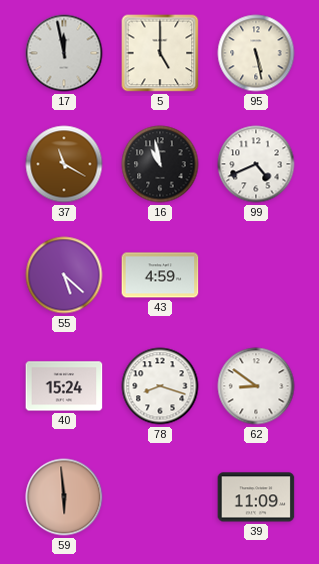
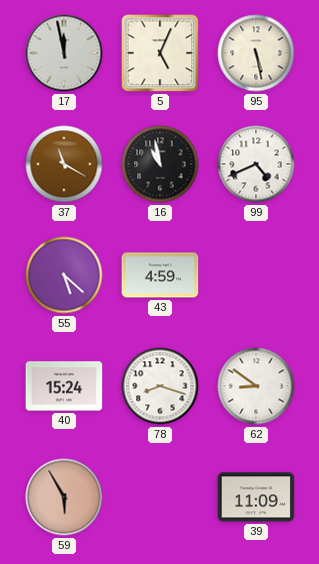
5: 5:00 -> 5:04
59: 5:59 -> 5:55
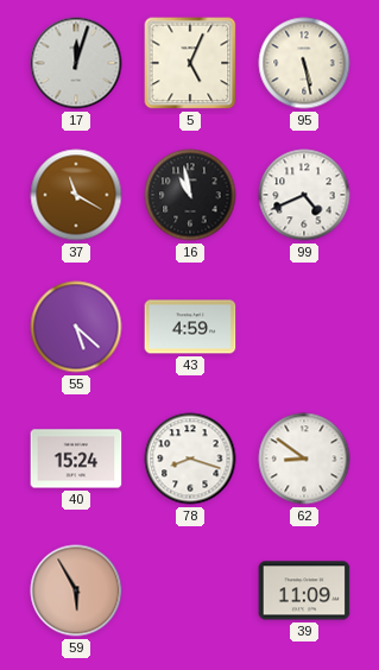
17: 11:58 -> 12:03
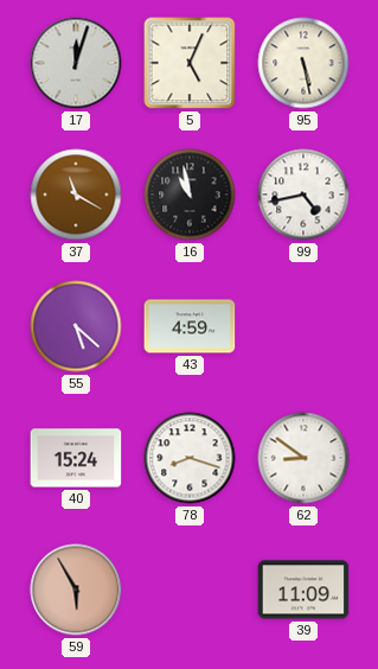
99: 4:41 -> 4:43
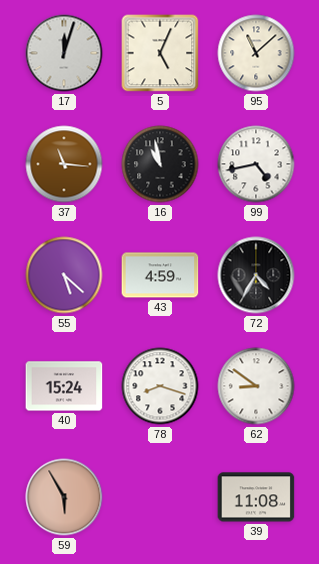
95: 5:28 -> 11:08
37: 11:20 -> 11:16
72: none -> 4:35
39: 11:09 -> 11:08
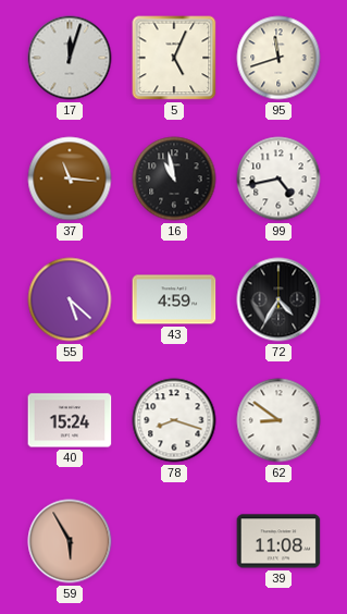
95: 11:08 -> 11:42
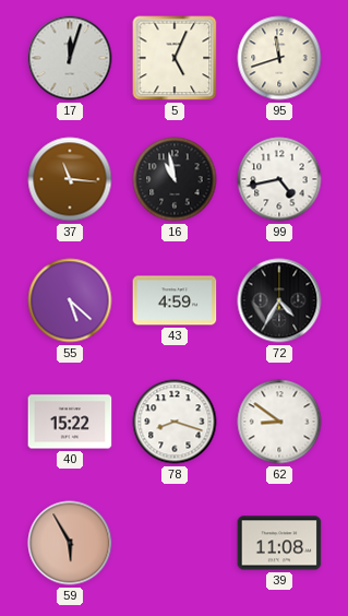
40: 15:24 -> 15:22
